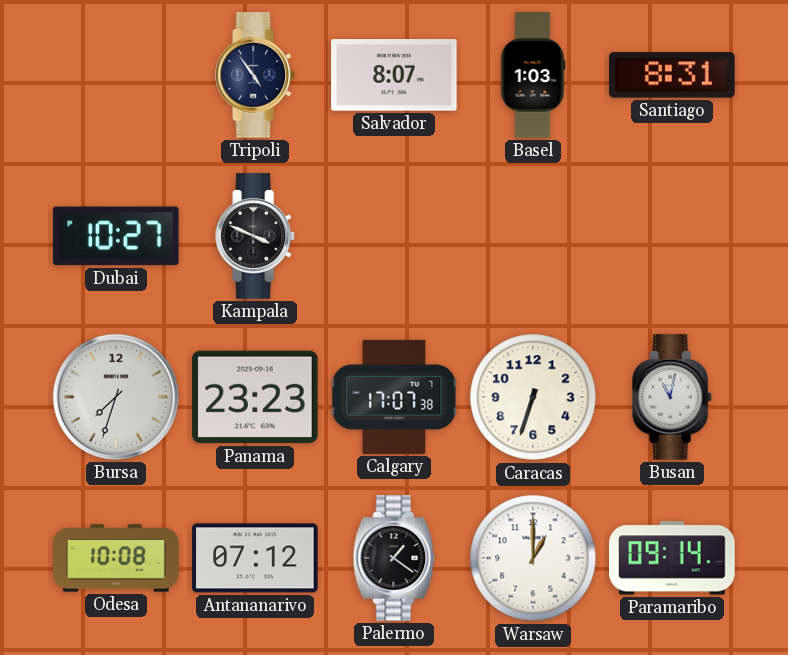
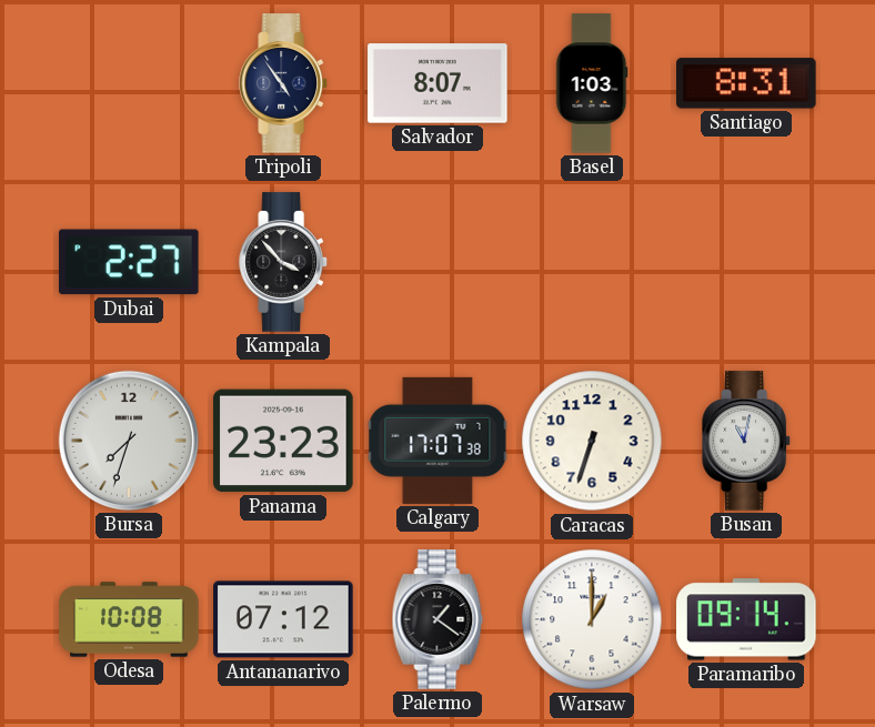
Dubai: 10:27 -> 2:27
Kampala: 3:49 -> 3:53
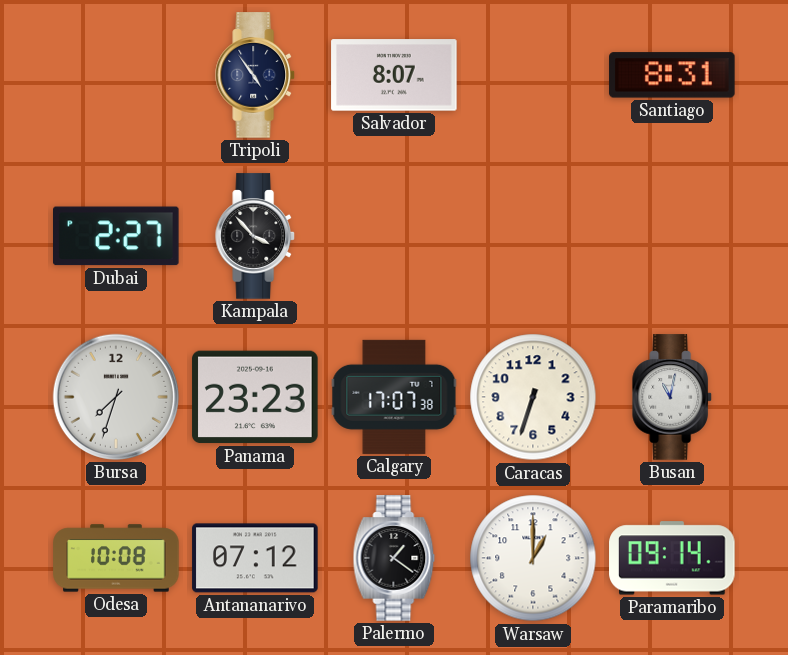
Basel: 1:03 -> none
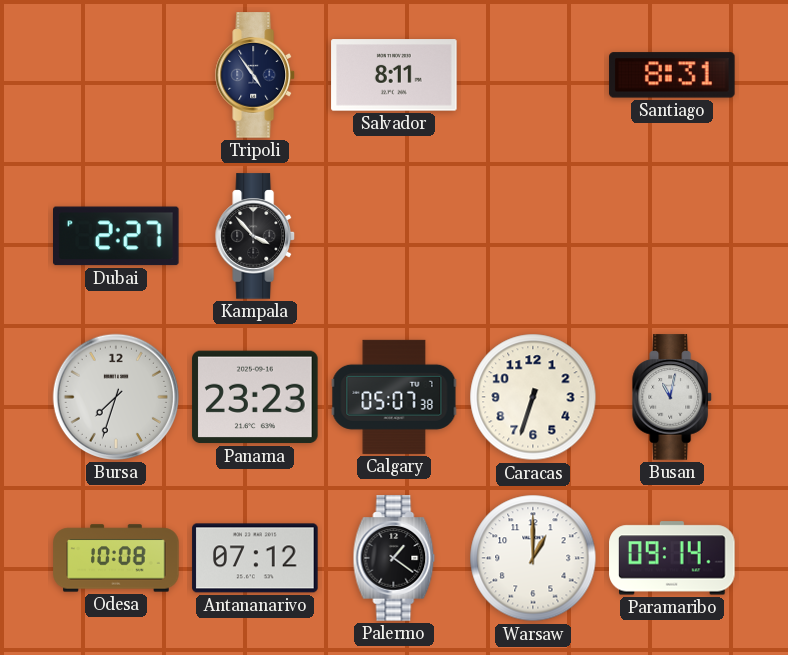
Salvador: 8:07 -> 8:11
Calgary: 17:07 -> 05:07
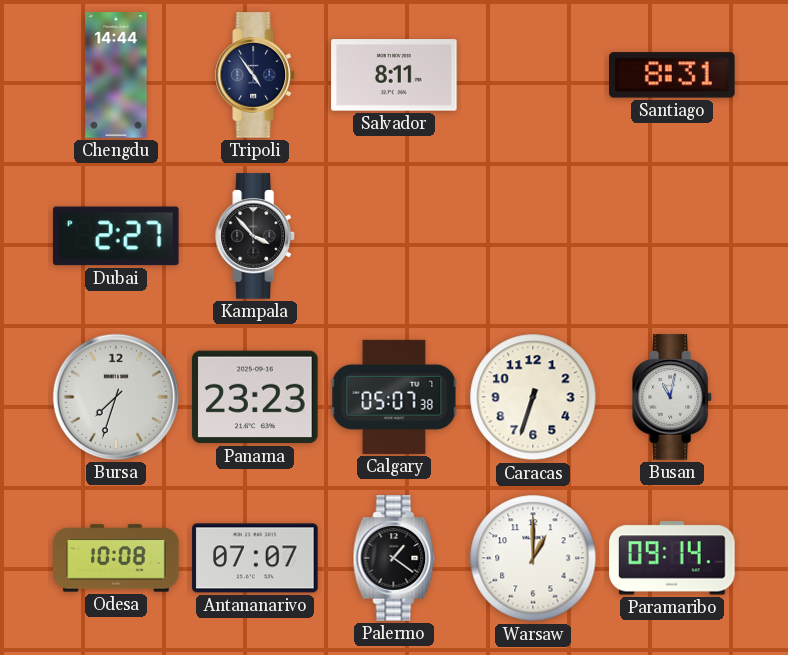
Chengdu: none -> 14:44
Antananarivo: 07:12 -> 07:07
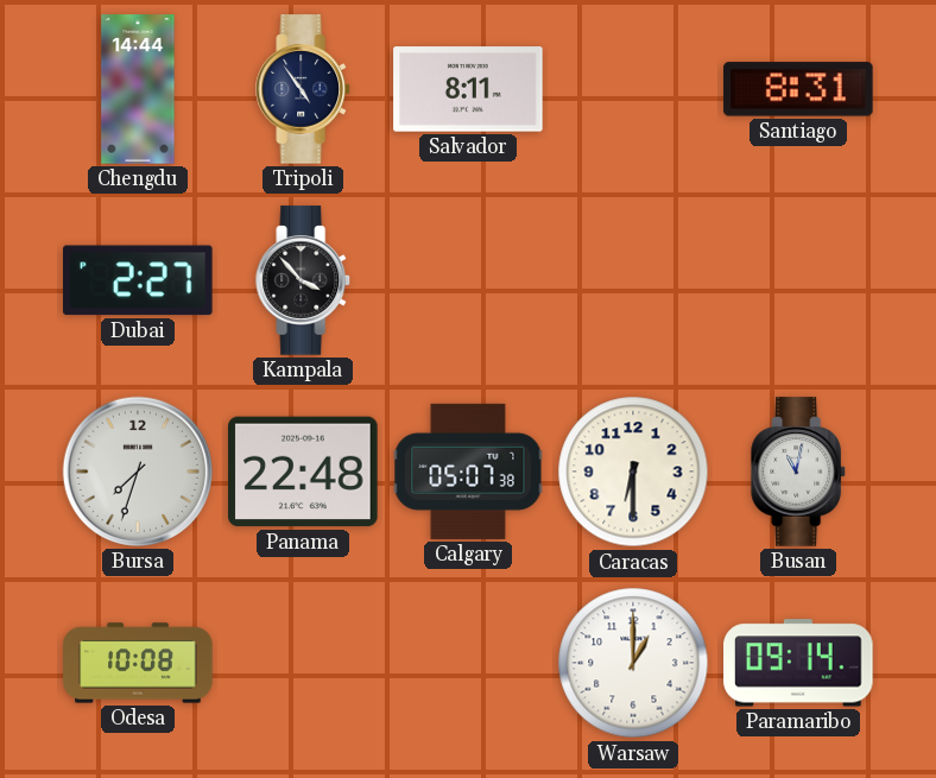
Panama: 23:23 -> 22:48
Caracas: 6:33 -> 6:30
Antananarivo: 07:07 -> none
Palermo: 1:21 -> none
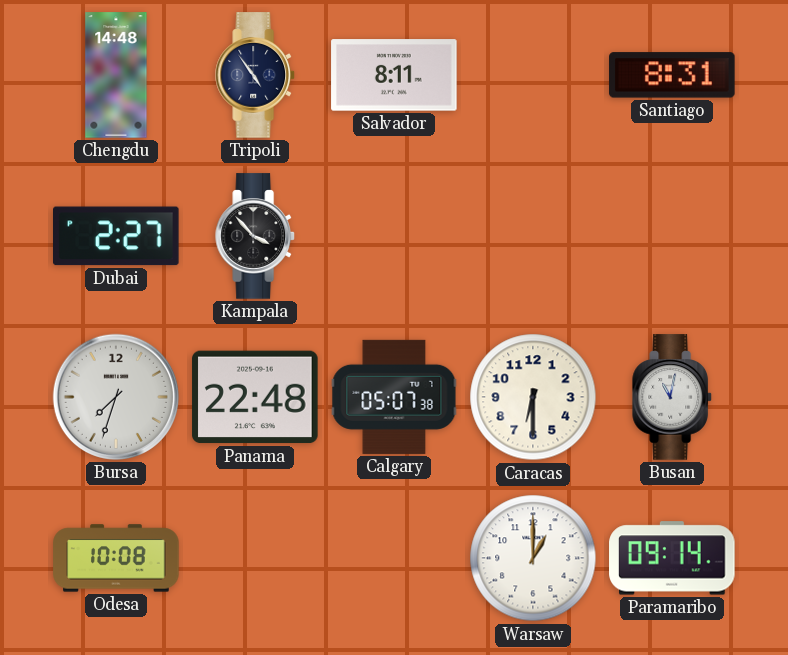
Chengdu: 14:44 -> 14:48
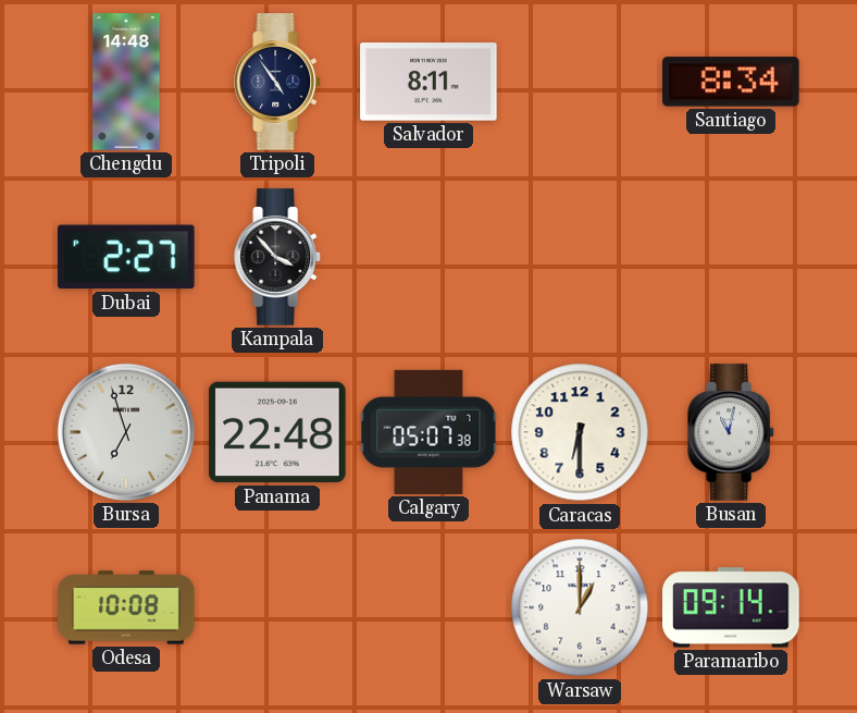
Santiago: 8:31 -> 8:34
Bursa: 7:33 -> 6:57
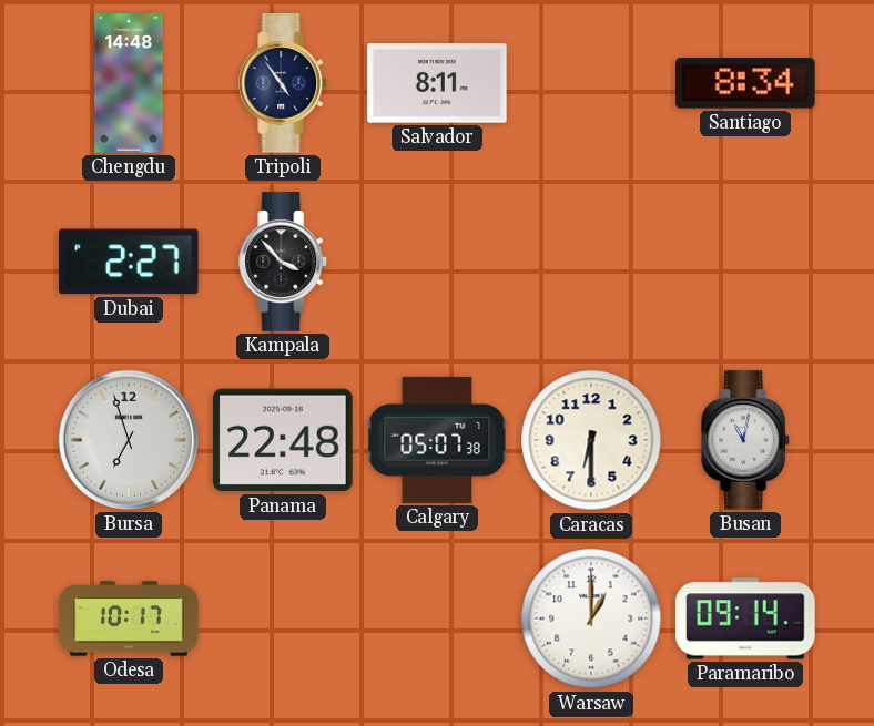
Odesa: 10:08 -> 10:17
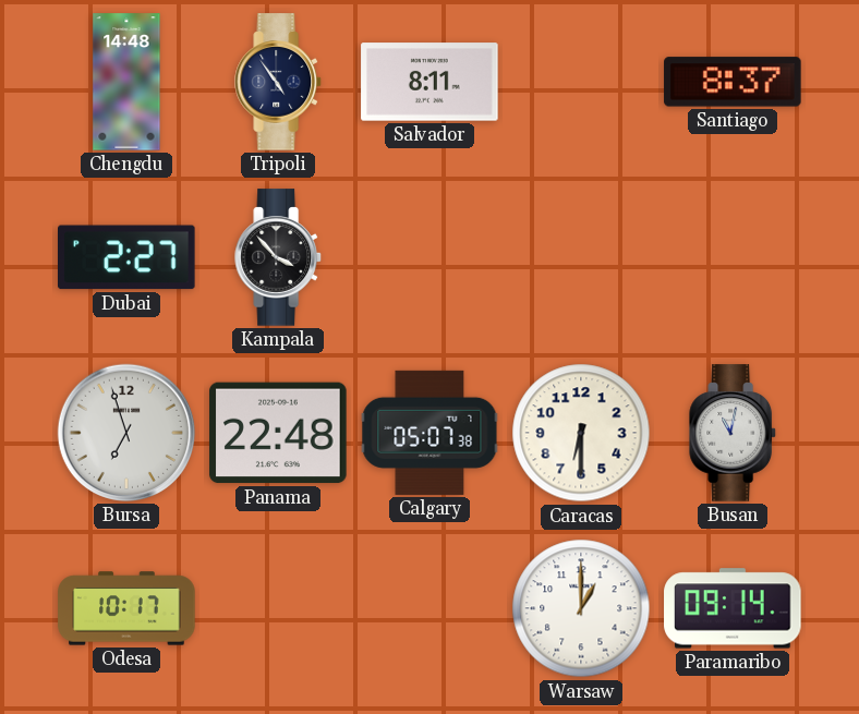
Santiago: 8:34 -> 8:37
